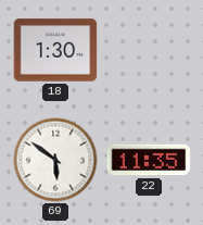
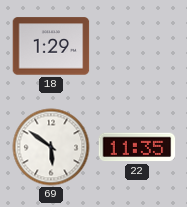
18: 1:30 -> 1:29
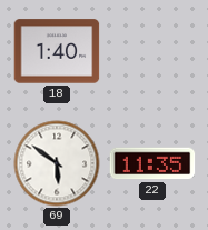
18: 1:29 -> 1:40
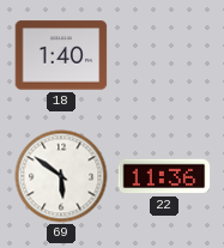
22: 11:35 -> 11:36
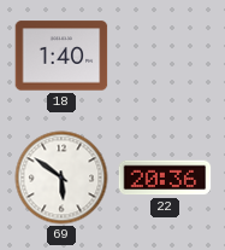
22: 11:36 -> 20:36
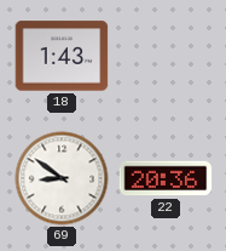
18: 1:40 -> 1:43
69: 5:51 -> 8:51
